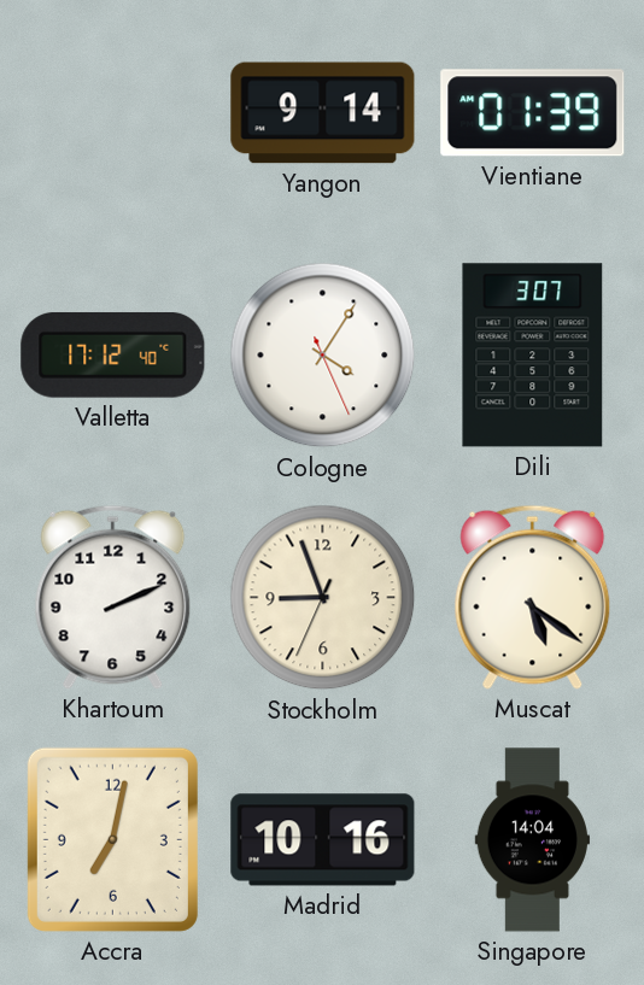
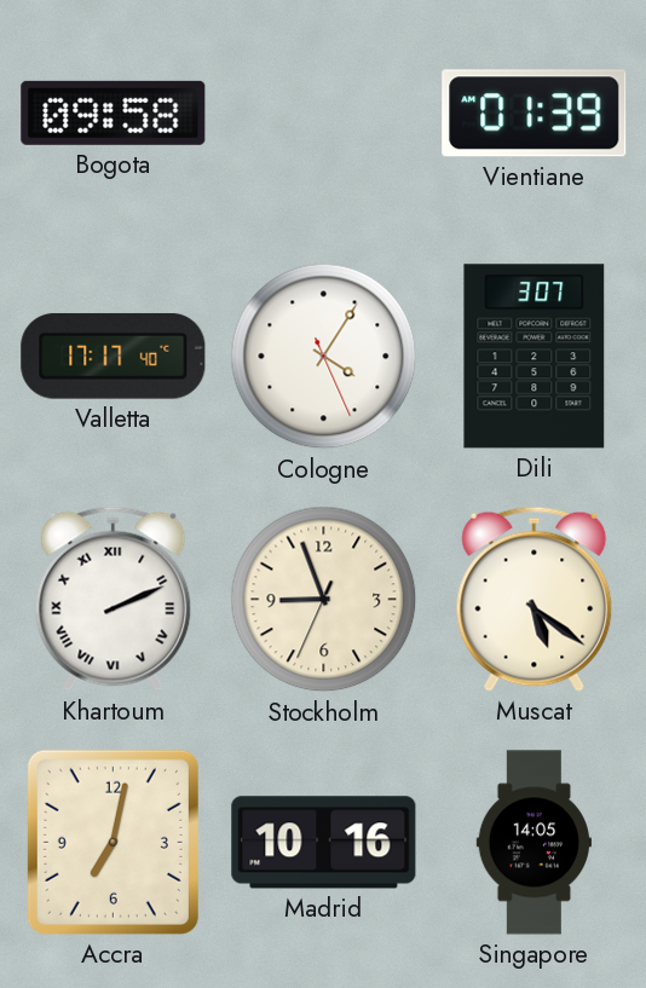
Bogota: none -> 09:58
Yangon: 9:14 -> none
Valletta: 17:12 -> 17:17
Khartoum numerals: Arabic -> Roman
Singapore: 14:04 -> 14:05
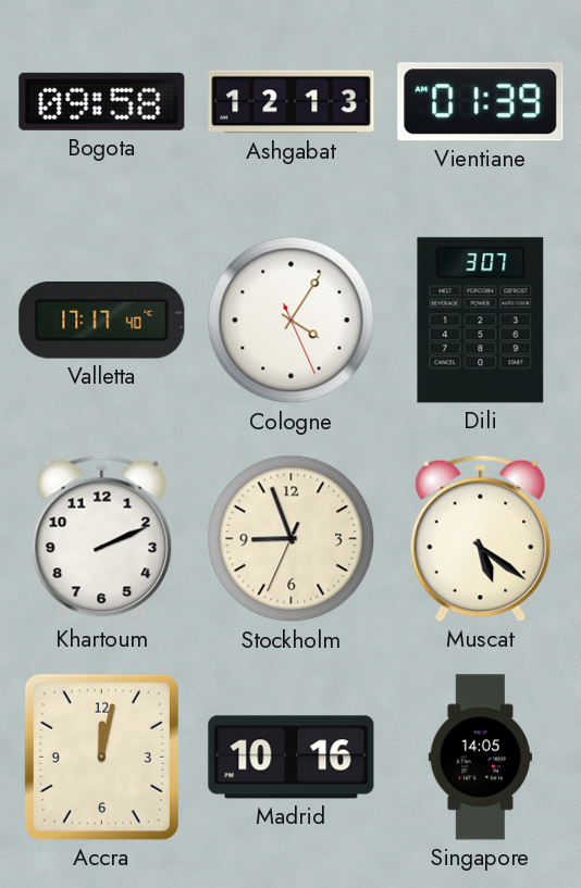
Ashgabat: none -> 12:13
Khartoum numerals: Roman -> Arabic
Accra: 7:02 -> 12:02
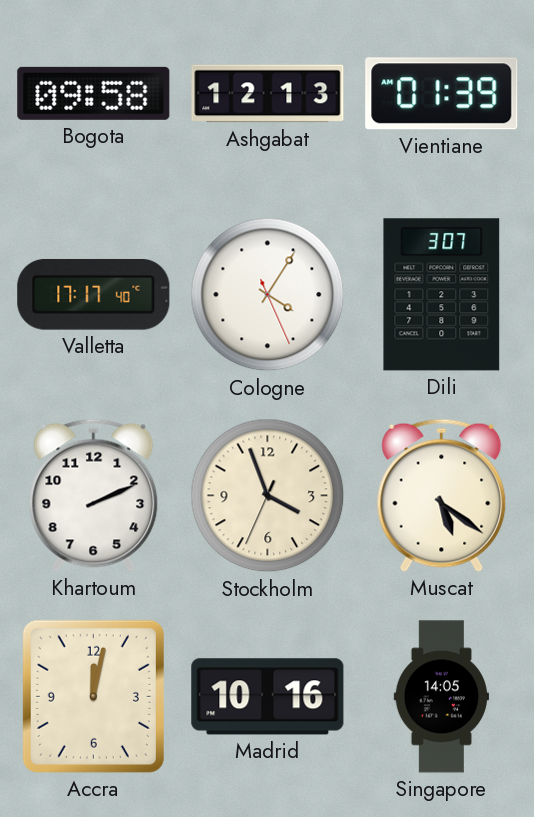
Stockholm: 8:56 -> 3:56
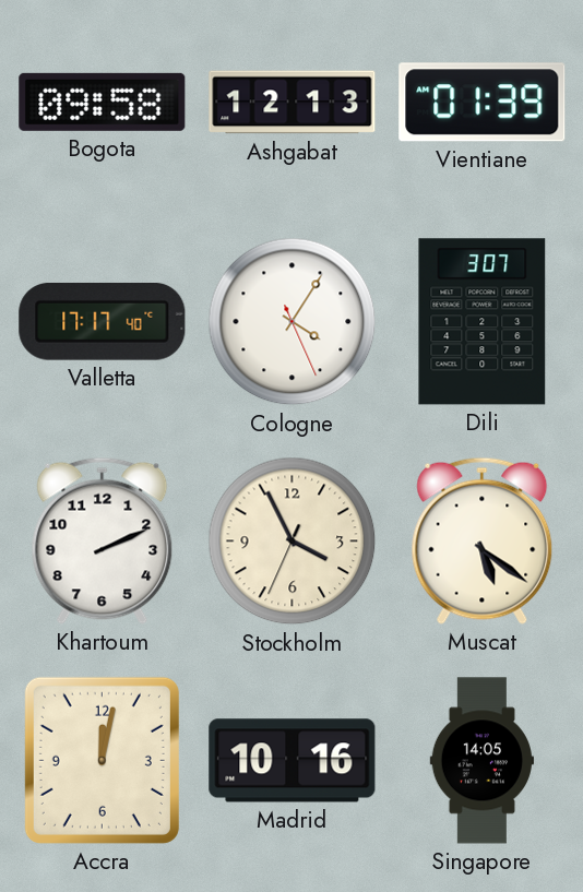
Stockholm: 3:56 -> 3:55
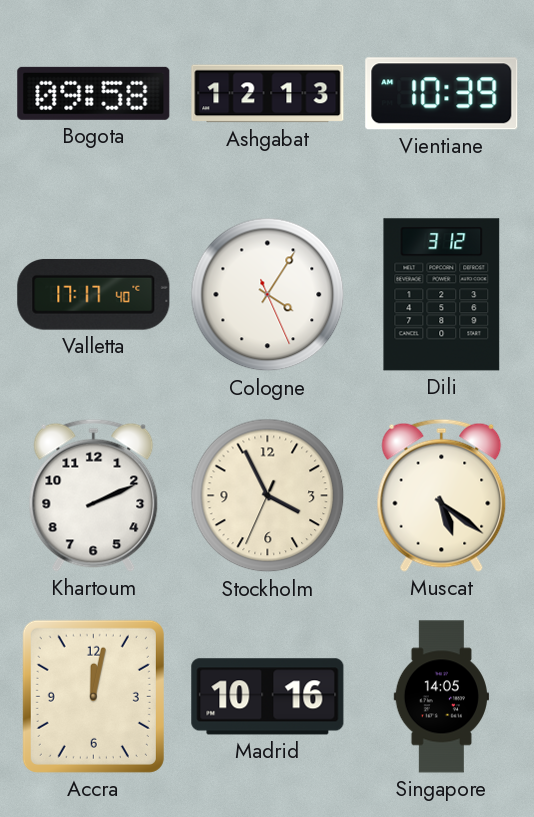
Vientiane: 01:39 -> 10:39
Dili: 3:07 -> 3:12
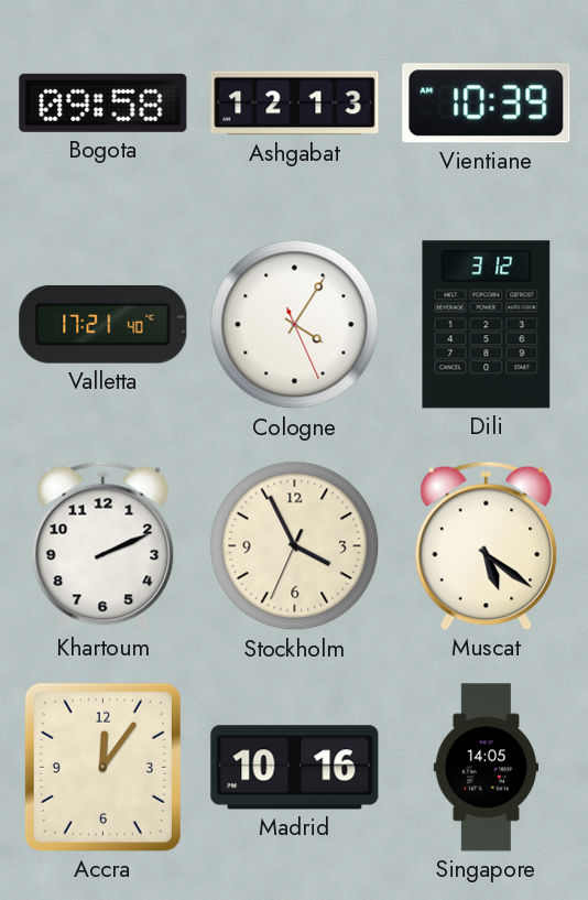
Valletta: 17:17 -> 17:21
Accra: 12:02 -> 12:06
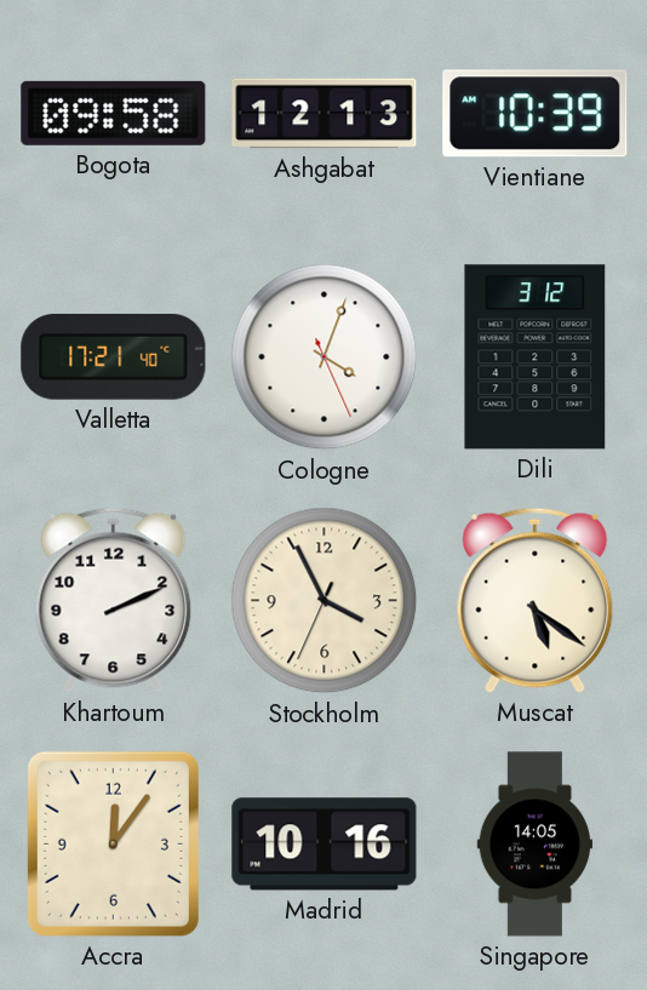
Cologne: 4:05 -> 4:03
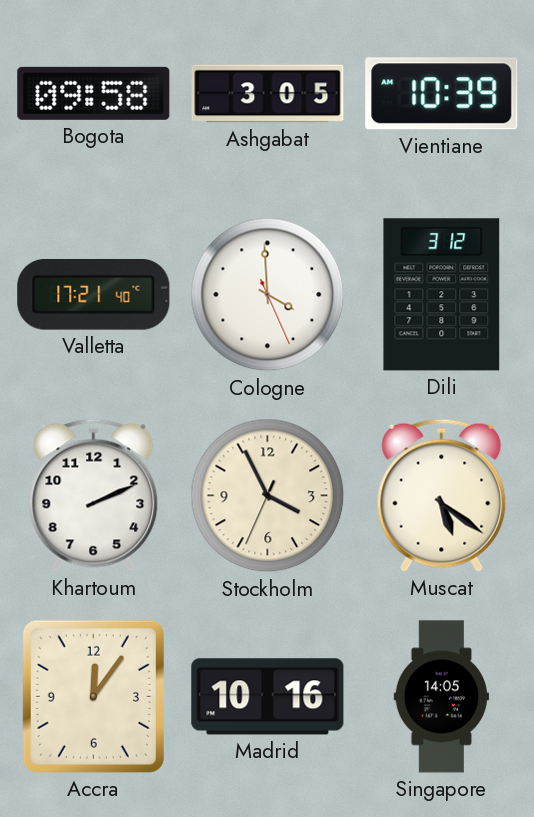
Ashgabat: 12:13 -> 3:05
Cologne: 4:03 -> 3:59
